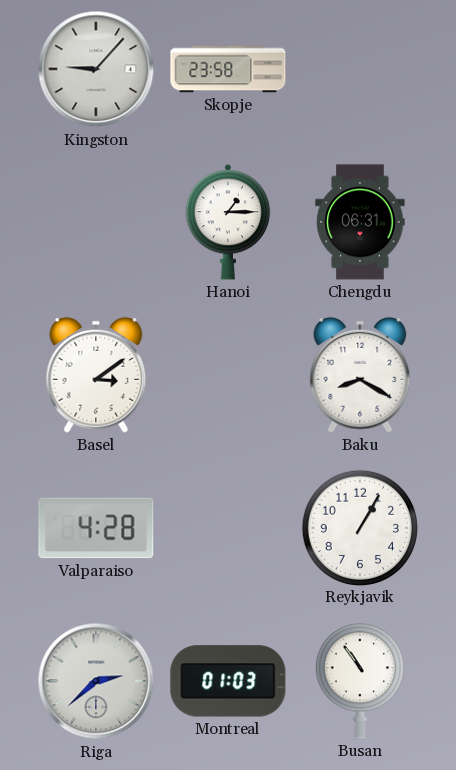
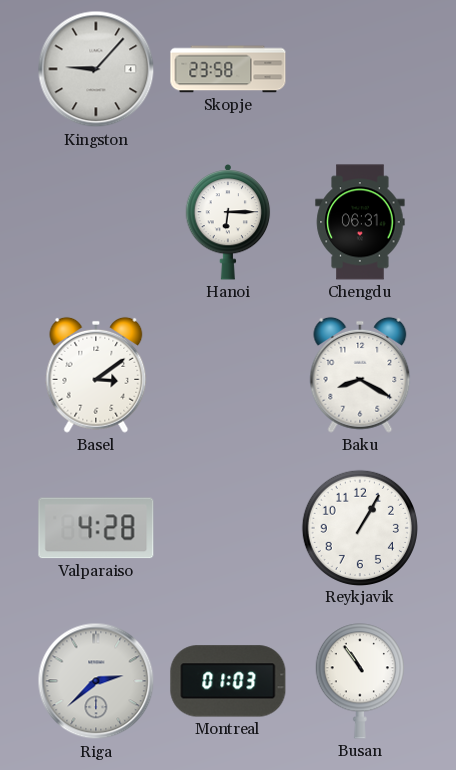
Hanoi: 1:15 -> 6:15
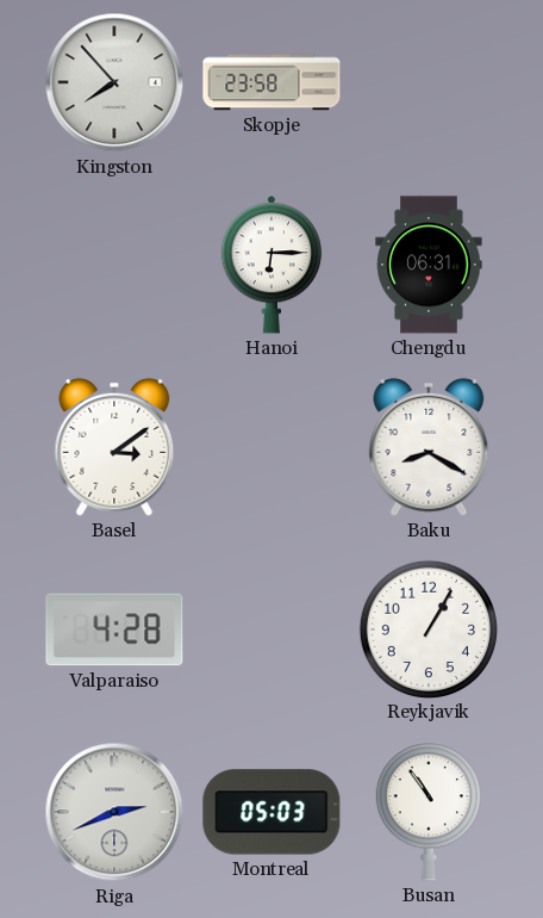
Kingston: 9:07 -> 7:53
Riga: 2:38 -> 2:41
Montreal: 01:03 -> 05:03
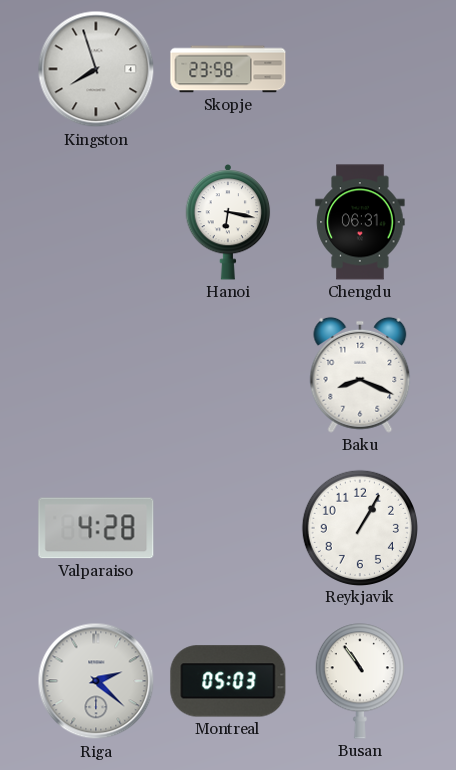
Kingston: 7:53 -> 7:57
Hanoi: 6:15 -> 6:17
Basel: 3:09 -> none
Baku: 8:20 -> 8:19
Riga: 2:41 -> 2:22
